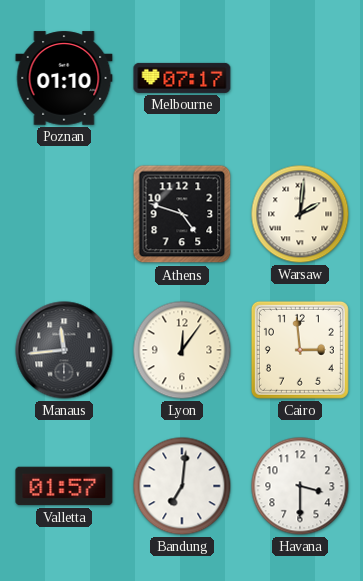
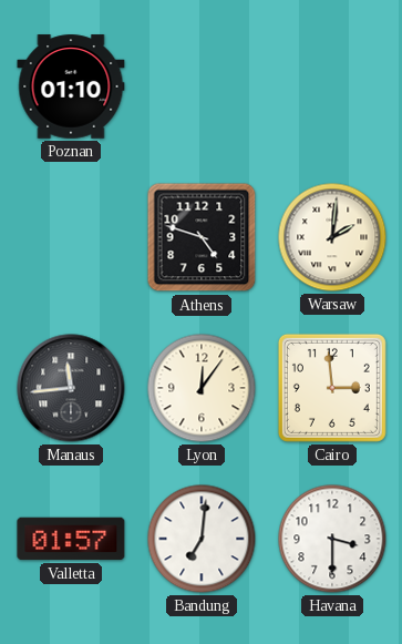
Melbourne: 07:17 -> none
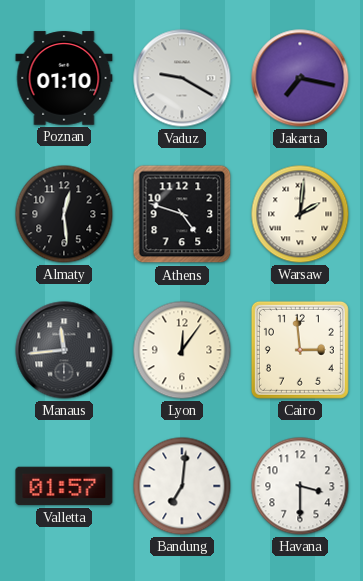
Vaduz: none -> 9:20
Jakarta: none -> 7:17
Almaty: none -> 12:29
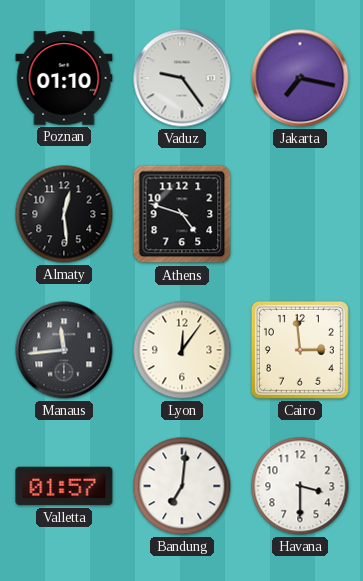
Vaduz: 9:20 -> 9:24
Warsaw: 2:01 -> none
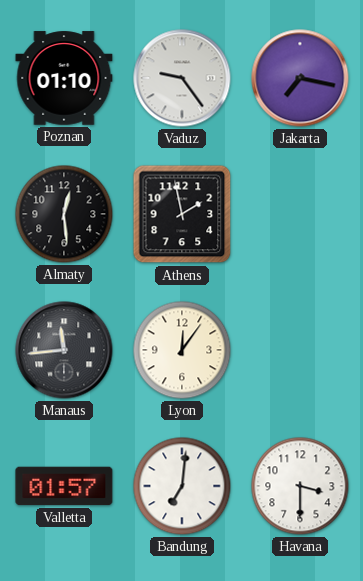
Athens: 4:48 -> 1:58
Cairo: 2:59 -> none
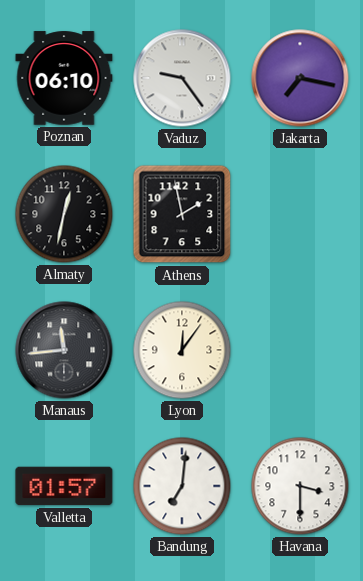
Poznan: 01:10 -> 06:10
Almaty: 12:29 -> 12:32
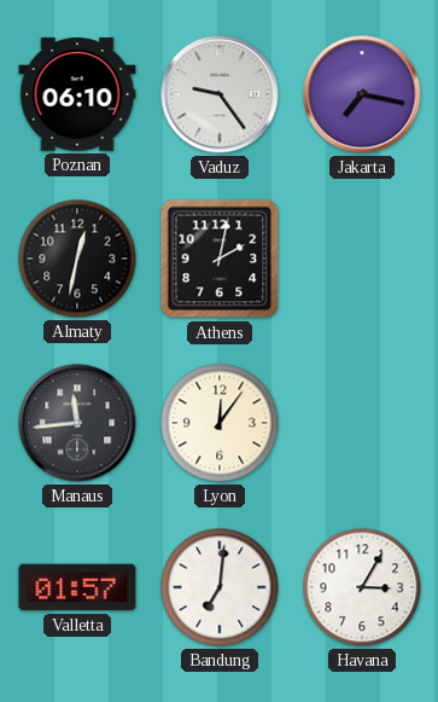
Athens: 1:58 -> 2:02
Havana: 3:30 -> 3:05
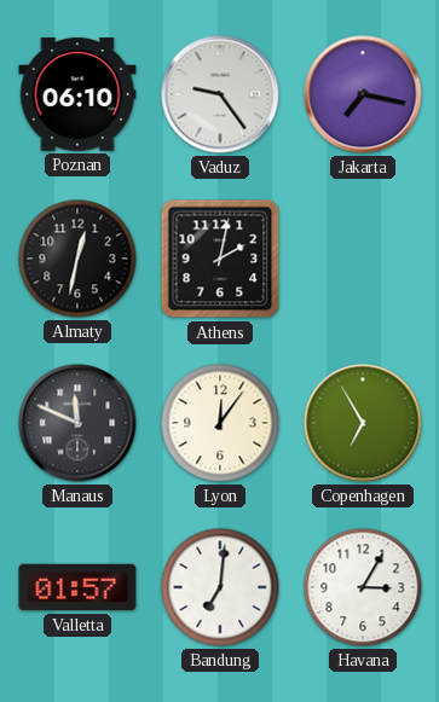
Manaus: 11:44 -> 11:49
Copenhagen: none -> 6:55
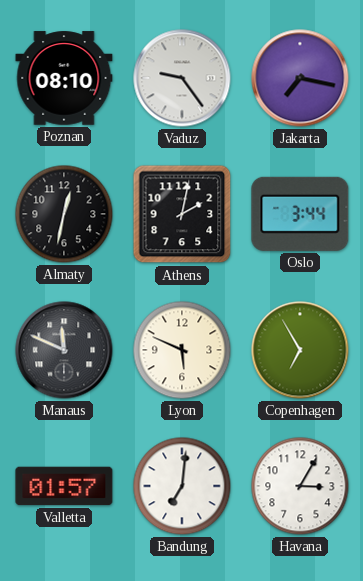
Poznan: 06:10 -> 08:10
Oslo: none -> 3:44
Lyon: 12:06 -> 5:49
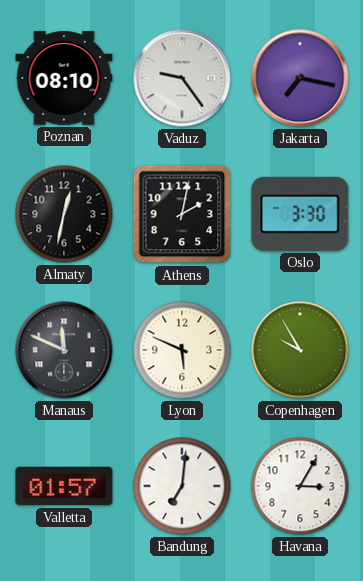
Oslo: 3:44 -> 3:30
Copenhagen: 6:55 -> 9:55
